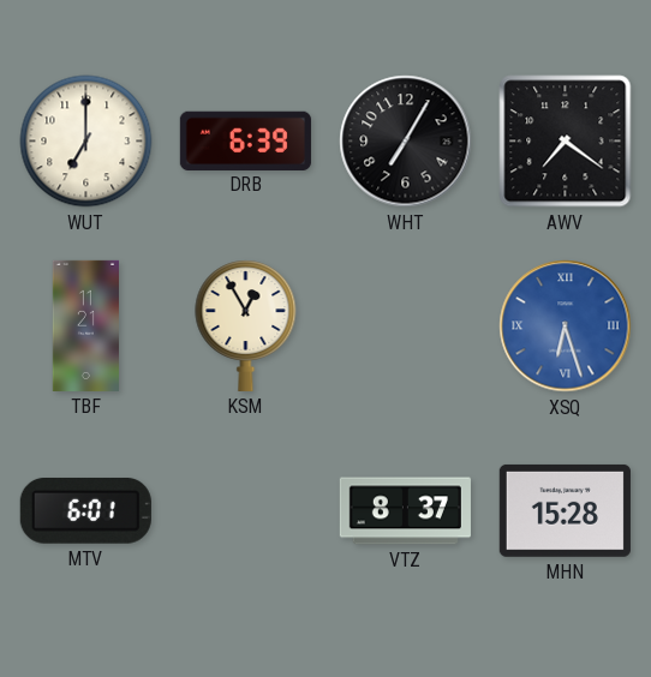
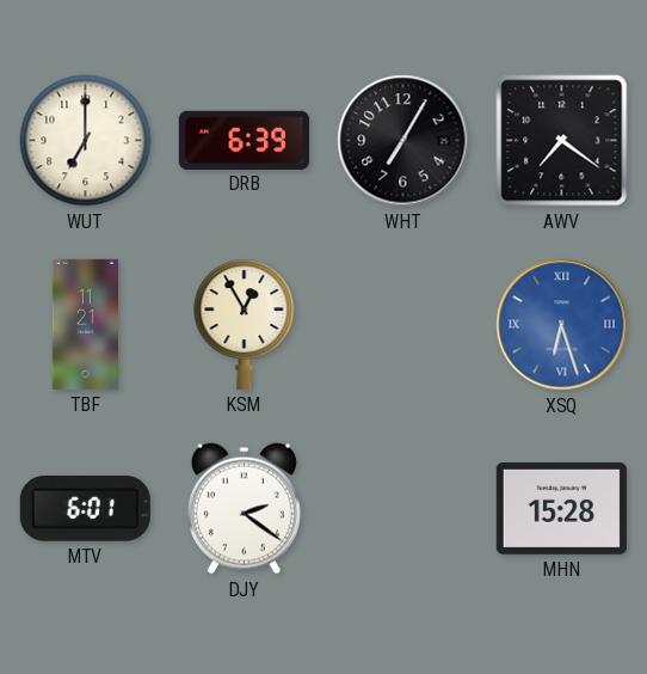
DJY: none -> 2:21
VTZ: 8:37 -> none
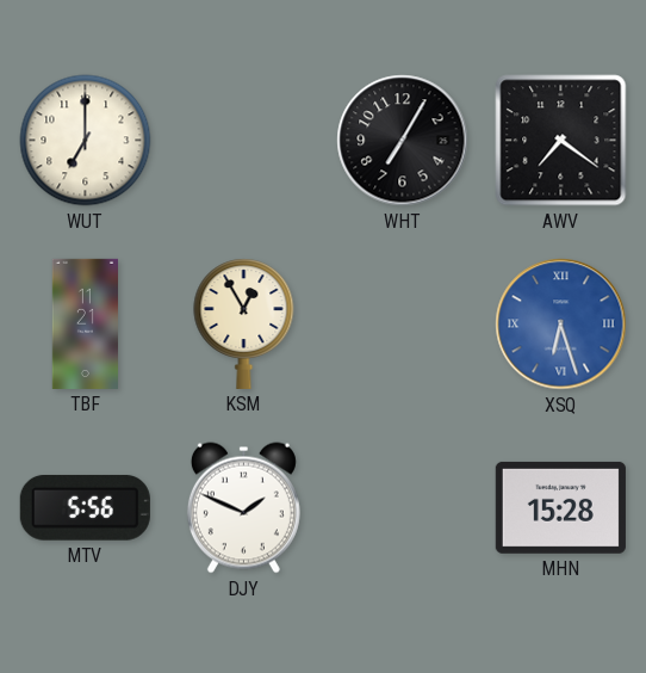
DRB: 6:39 -> none
MTV: 6:01 -> 5:56
DJY: 2:21 -> 1:49
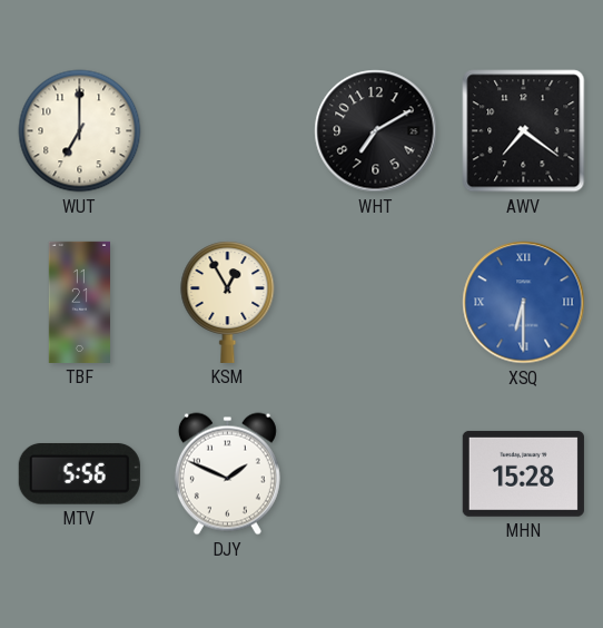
WHT: 7:05 -> 7:10
XSQ: 6:27 -> 6:30
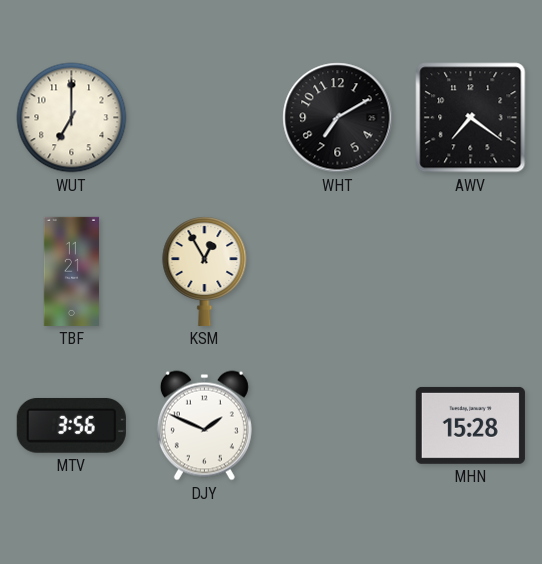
XSQ: 6:30 -> none
MTV: 5:56 -> 3:56
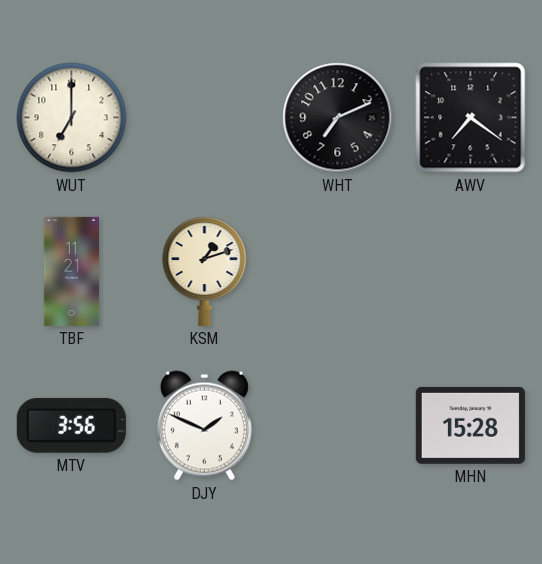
WHT: 7:10 -> 7:11
KSM: 12:55 -> 1:12
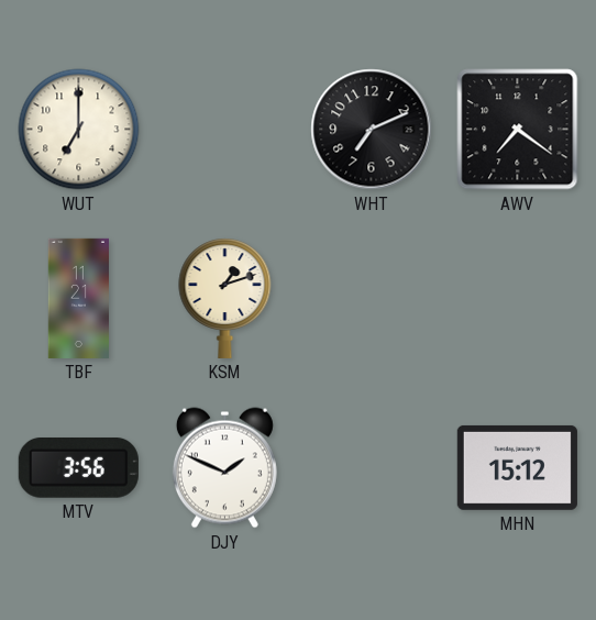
MHN: 15:28 -> 15:12
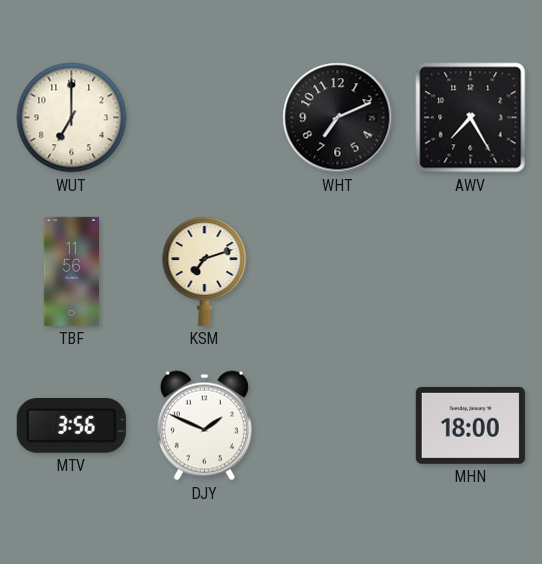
AWV: 7:21 -> 7:25
TBF: 11:21 -> 11:56
KSM: 1:12 -> 7:12
MHN: 15:12 -> 18:00
